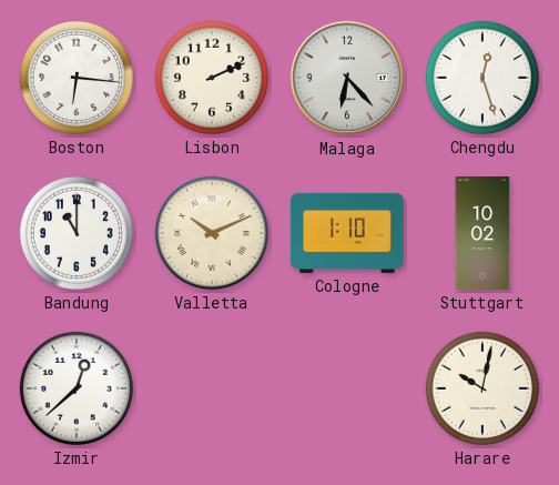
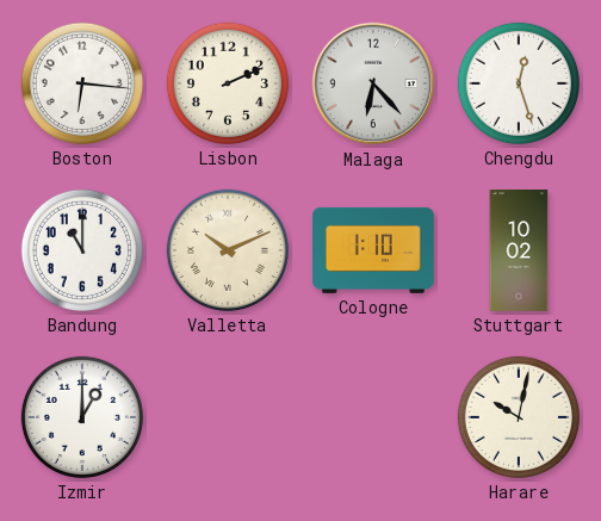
Izmir: 12:38 -> 1:00
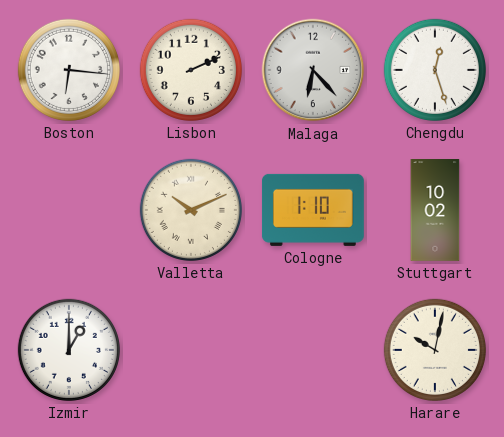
Bandung: 11:00 -> none
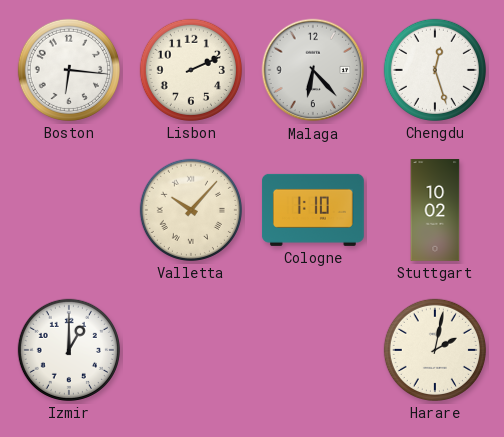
Valletta: 10:11 -> 10:07
Harare: 10:02 -> 2:02
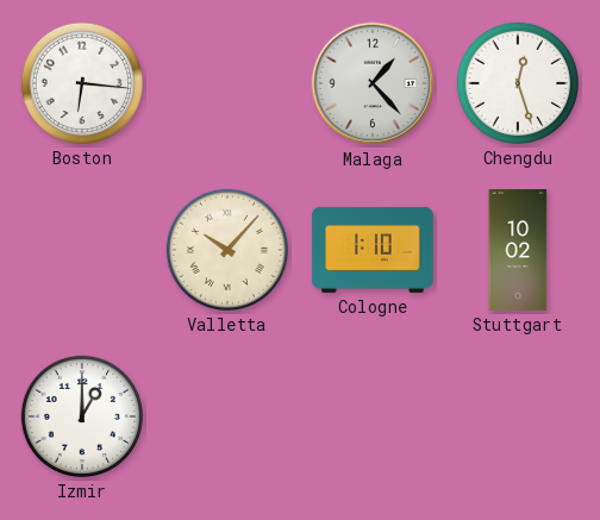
Lisbon: 2:11 -> none
Malaga: 6:23 -> 1:23
Harare: 2:02 -> none
